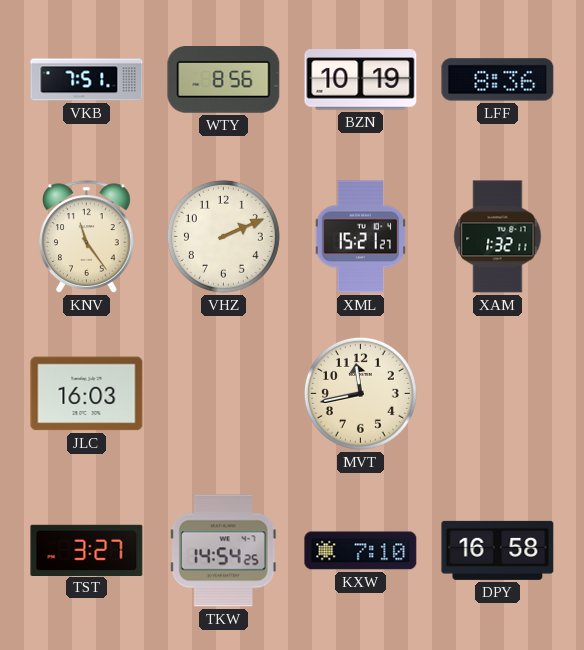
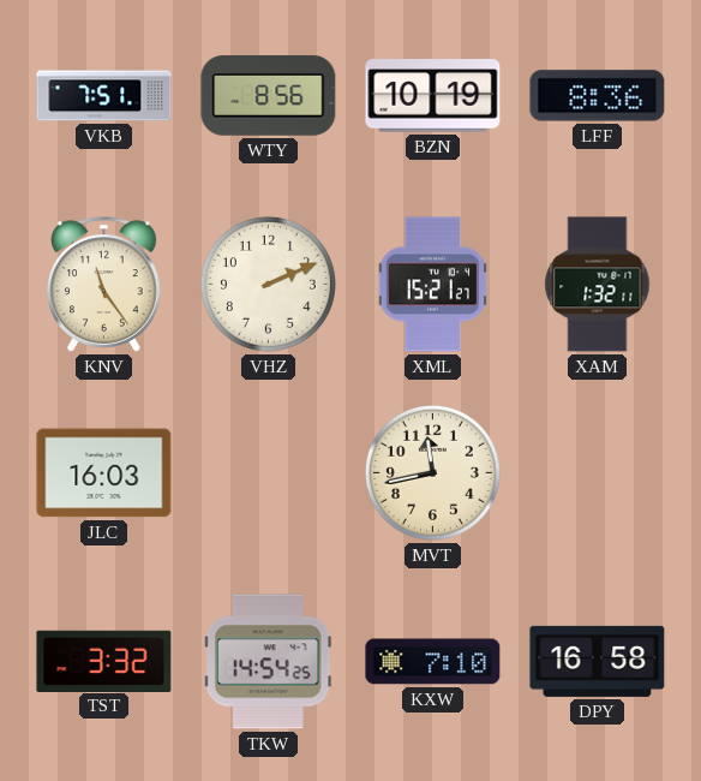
TST: 3:27 -> 3:32
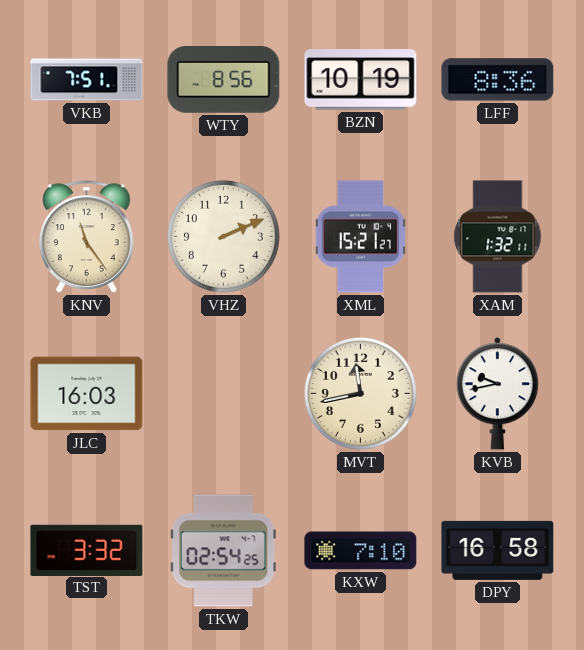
KVB: none -> 9:43
TKW: 14:54 -> 02:54
